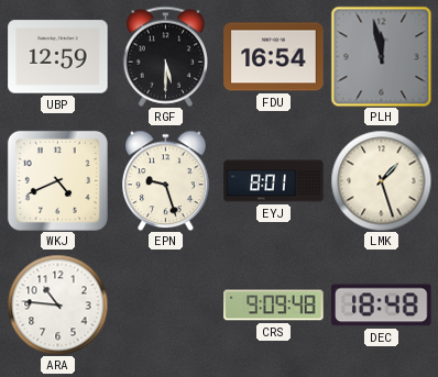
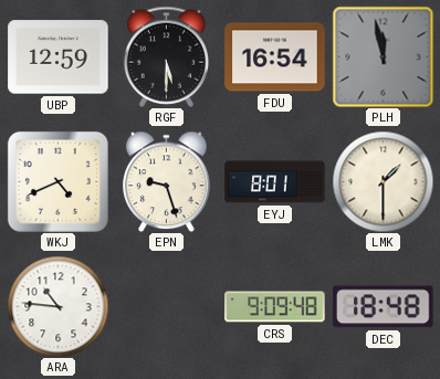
LMK: 1:27 -> 1:30
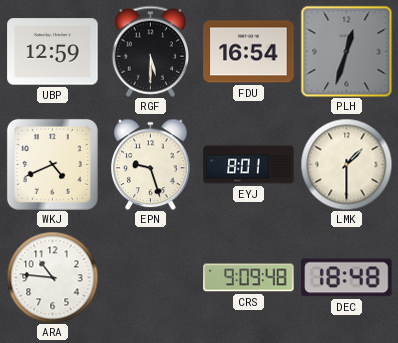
PLH: 11:58 -> 12:33
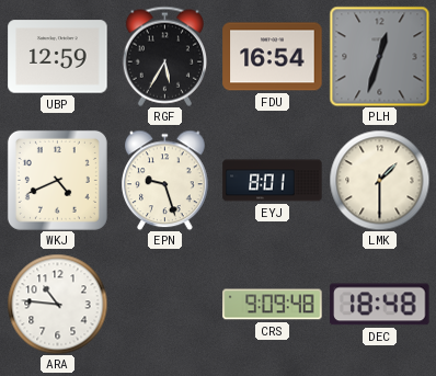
RGF: 5:30 -> 5:35
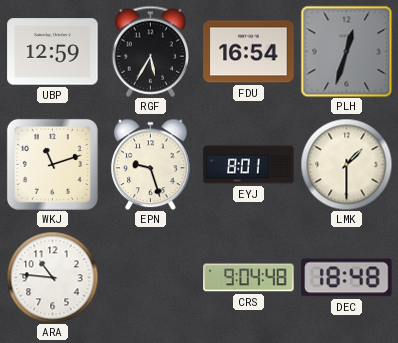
WKJ: 4:41 -> 11:12
CRS: 9:09 -> 9:04
